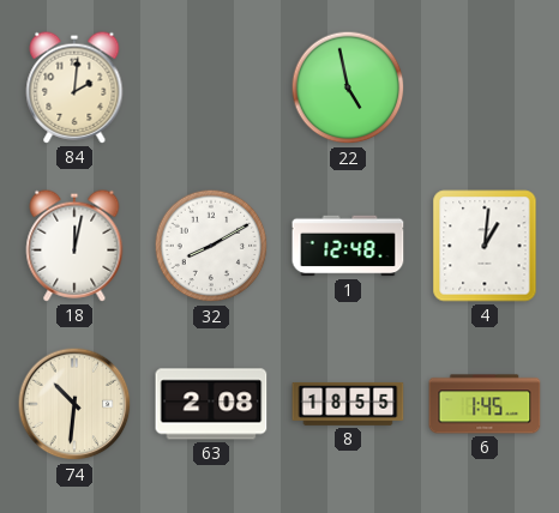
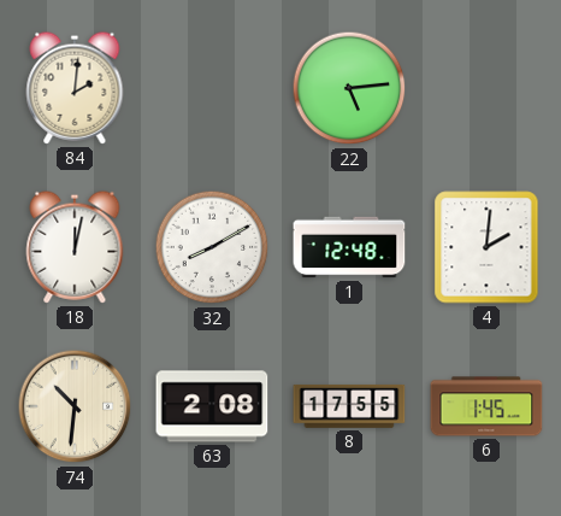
22: 4:58 -> 5:14
4: 1:01 -> 2:01
8: 18:55 -> 17:55
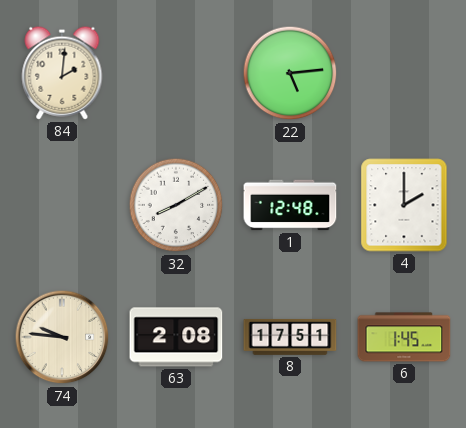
18: 12:02 -> none
4: 2:01 -> 2:00
74: 10:31 -> 9:46
8: 17:55 -> 17:51
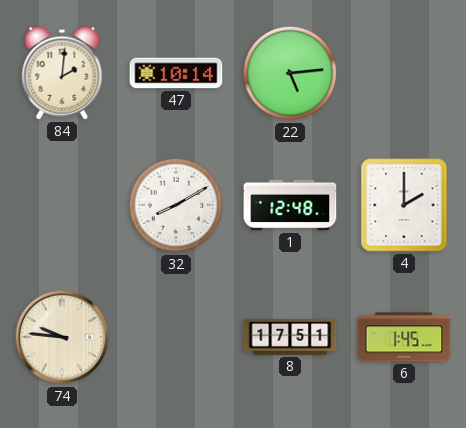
47: none -> 10:14
63: 2:08 -> none
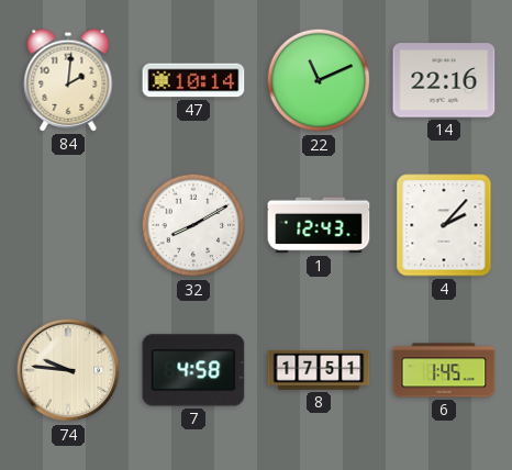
22: 5:14 -> 11:11
14: none -> 22:16
1: 12:48 -> 12:43
4: 2:00 -> 2:07
7: none -> 4:58
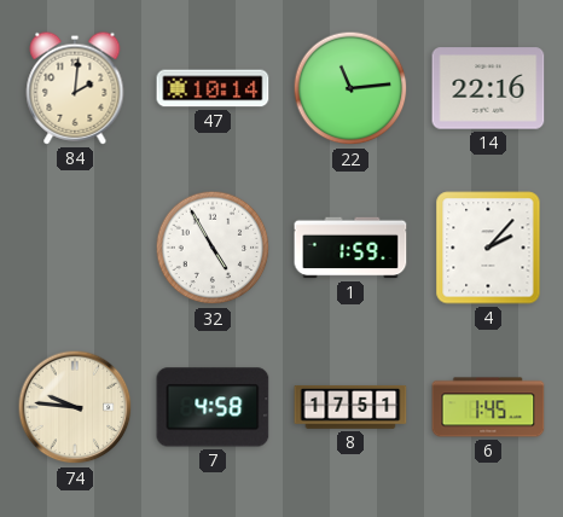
22: 11:11 -> 11:14
32: 8:10 -> 4:55
1: 12:43 -> 1:59
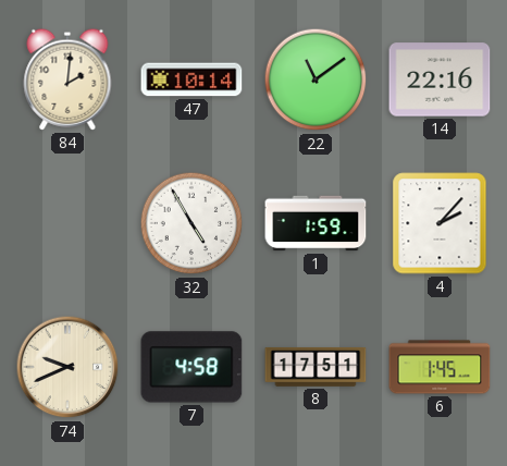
22: 11:14 -> 11:09
74: 9:46 -> 9:41
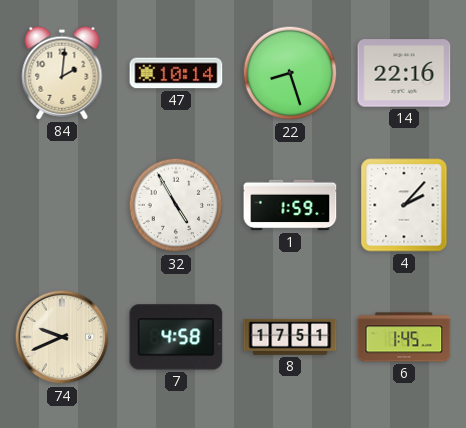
22: 11:09 -> 8:27
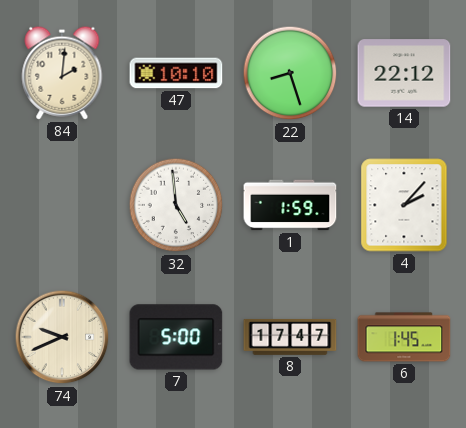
47: 10:14 -> 10:10
14: 22:16 -> 22:12
32: 4:55 -> 4:59
7: 4:58 -> 5:00
8: 17:51 -> 17:47
